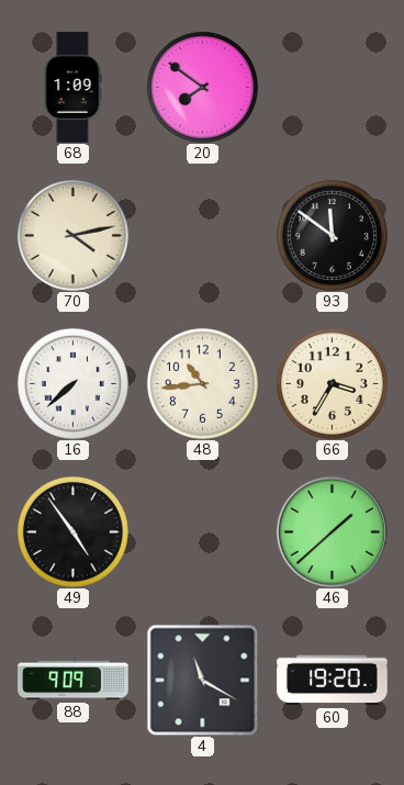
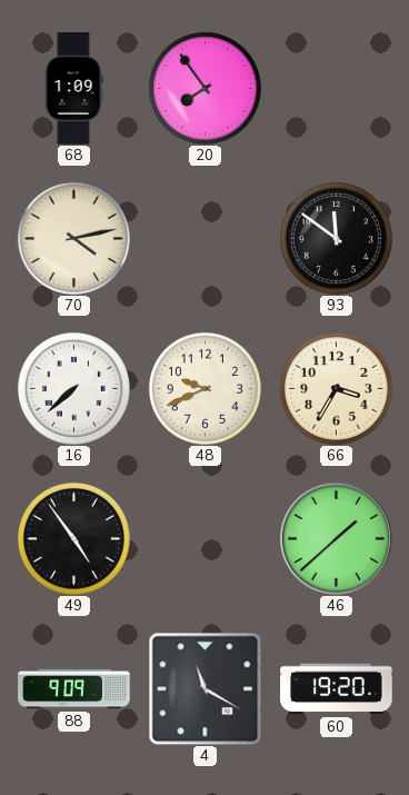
20: 7:51 -> 7:54
48: 10:44 -> 9:41
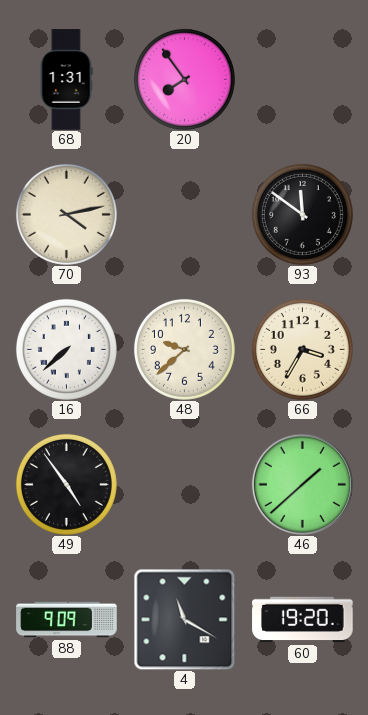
68: 1:09 -> 1:31
48: 9:41 -> 9:38
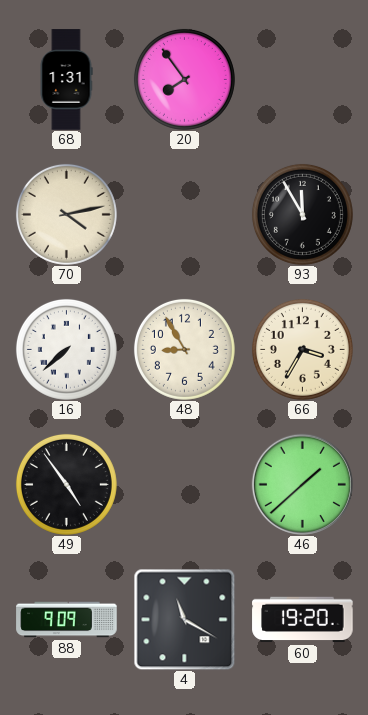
93: 11:51 -> 11:55
48: 9:38 -> 8:55
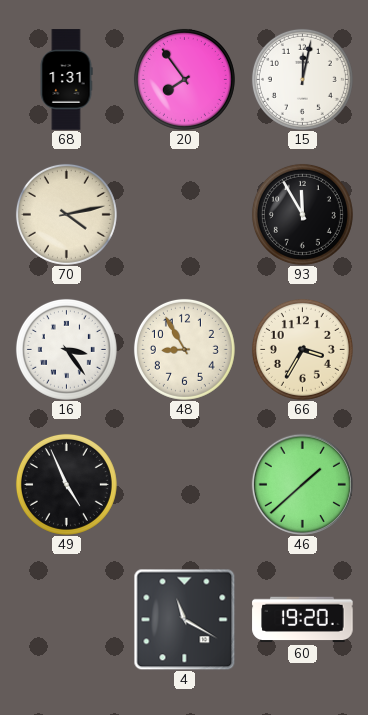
15: none -> 12:02
16: 7:38 -> 3:24
49: 4:54 -> 4:56
88: 9:09 -> none
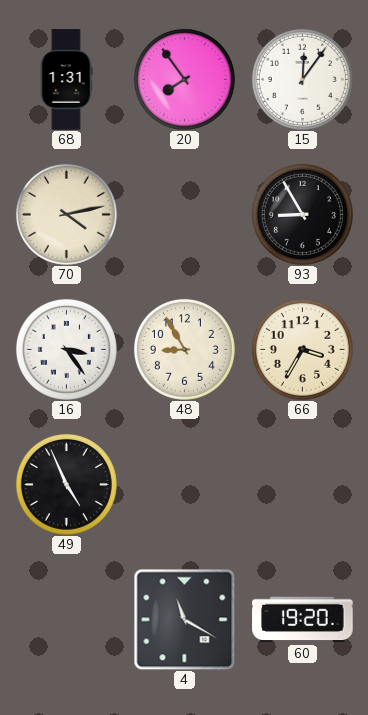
15: 12:02 -> 12:06
93: 11:55 -> 8:55
46: 1:38 -> none
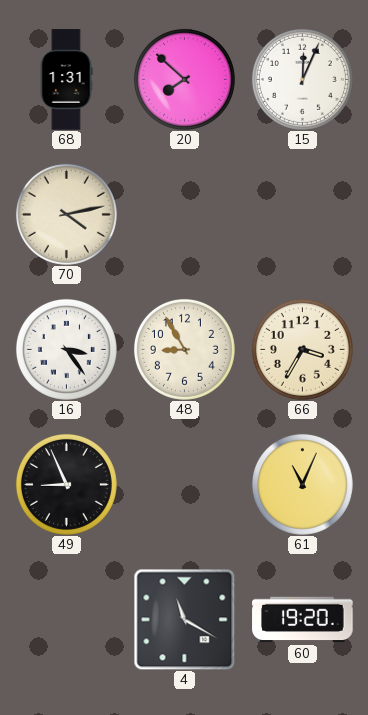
20: 7:54 -> 7:52
15: 12:06 -> 12:04
93: 8:55 -> none
49: 4:56 -> 8:56
61: none -> 11:04
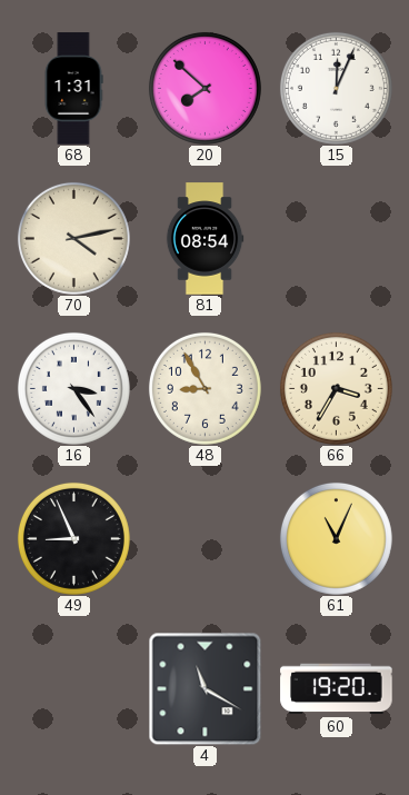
81: none -> 08:54
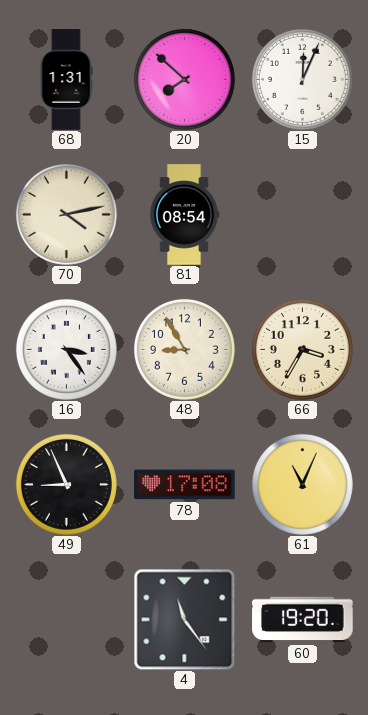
78: none -> 17:08
4: 11:20 -> 11:24
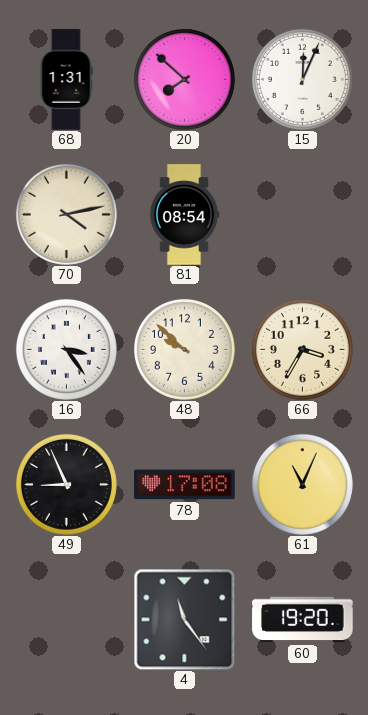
48: 8:55 -> 9:52
